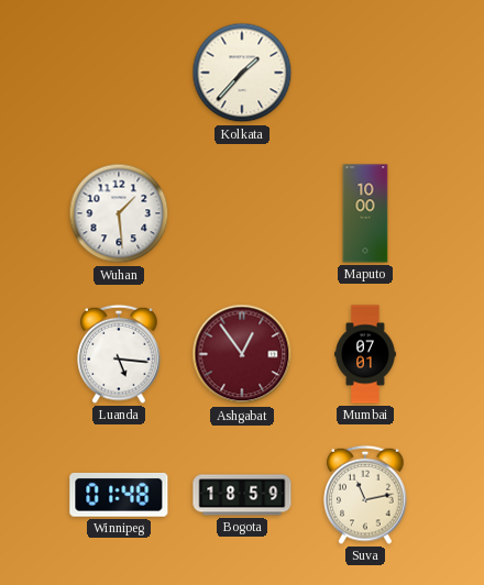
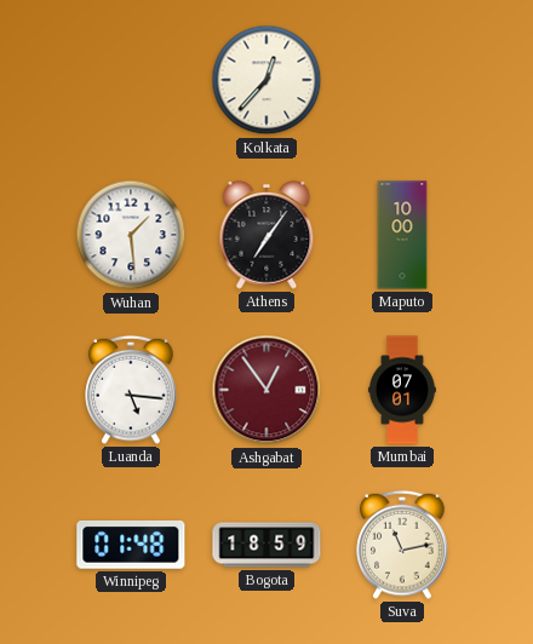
Kolkata: 1:37 -> 12:37
Athens: none -> 7:06
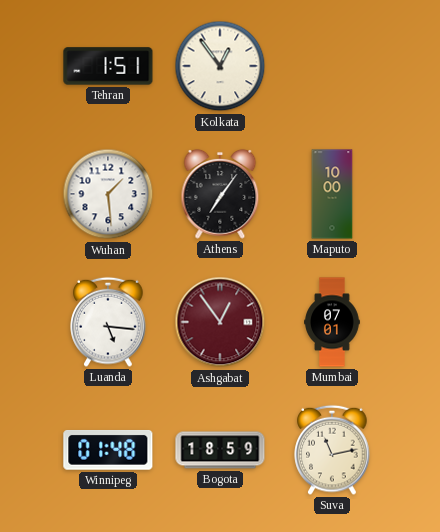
Tehran: none -> 1:51
Kolkata: 12:37 -> 12:54
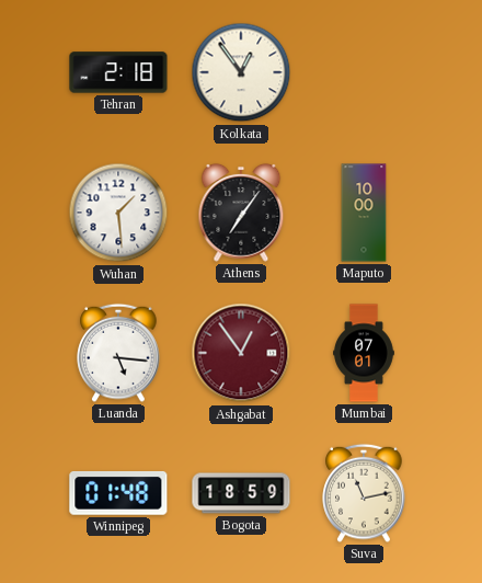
Tehran: 1:51 -> 2:18
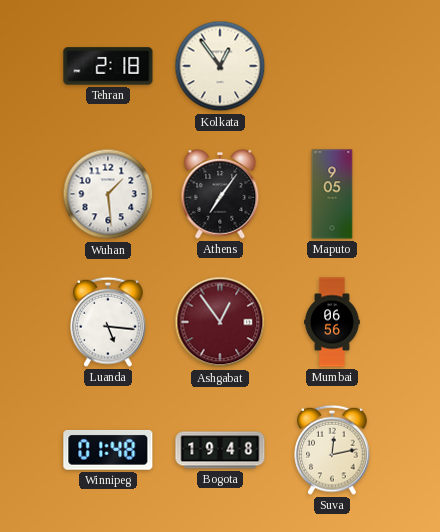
Maputo: 10:00 -> 9:05
Mumbai: 07:01 -> 06:56
Bogota: 18:59 -> 19:48
Suva: 11:13 -> 12:13
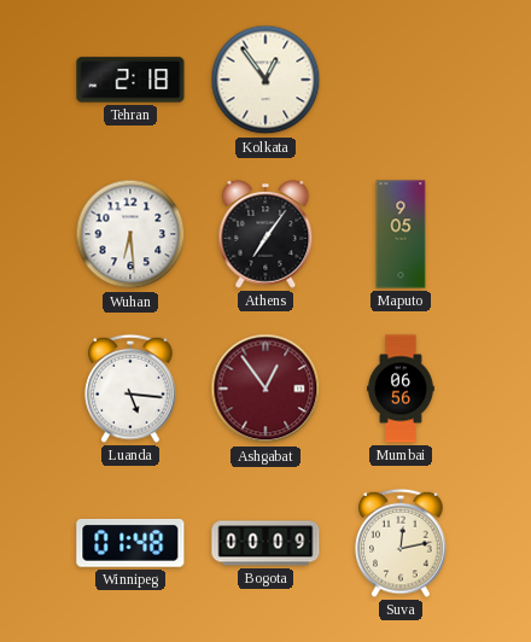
Wuhan: 1:29 -> 6:29
Bogota: 19:48 -> 00:09
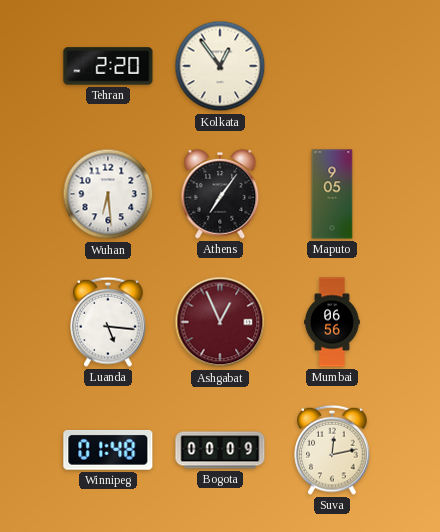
Tehran: 2:18 -> 2:20
Ashgabat: 12:54 -> 12:56
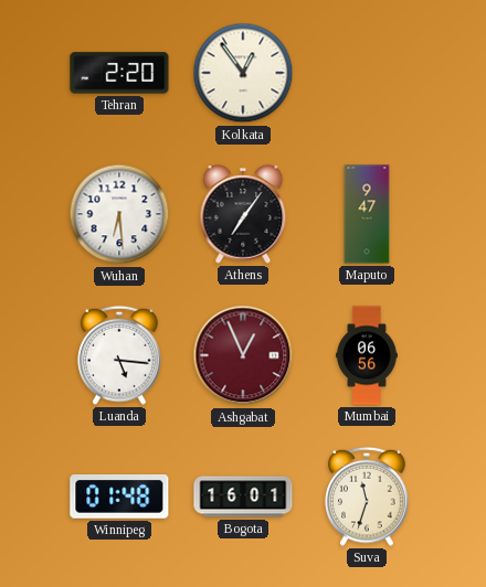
Maputo: 9:05 -> 9:47
Bogota: 00:09 -> 16:01
Suva: 12:13 -> 11:33
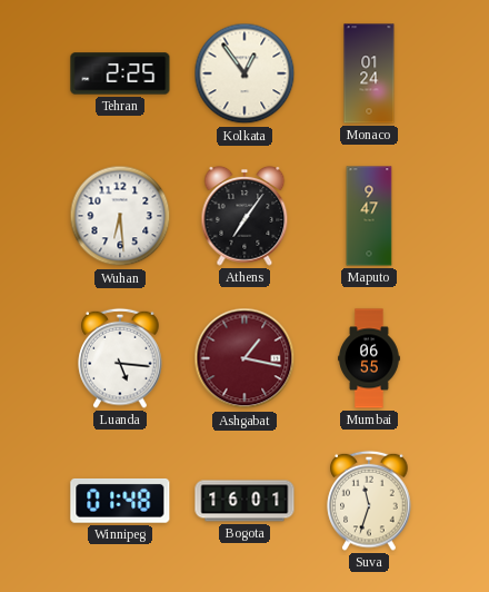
Tehran: 2:20 -> 2:25
Monaco: none -> 01:24
Ashgabat: 12:56 -> 1:17
Mumbai: 06:56 -> 06:55
